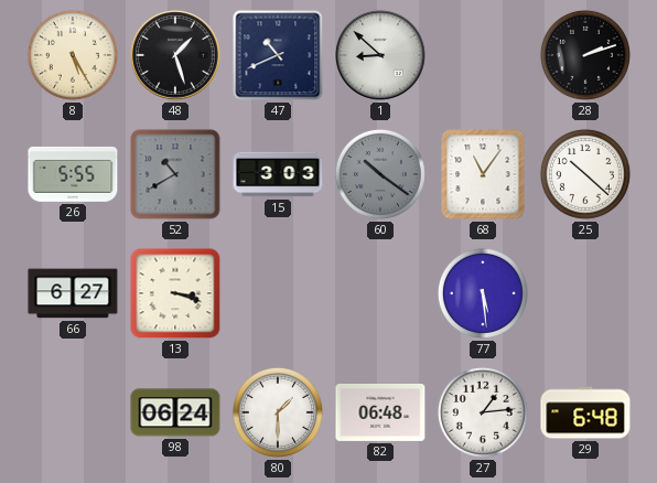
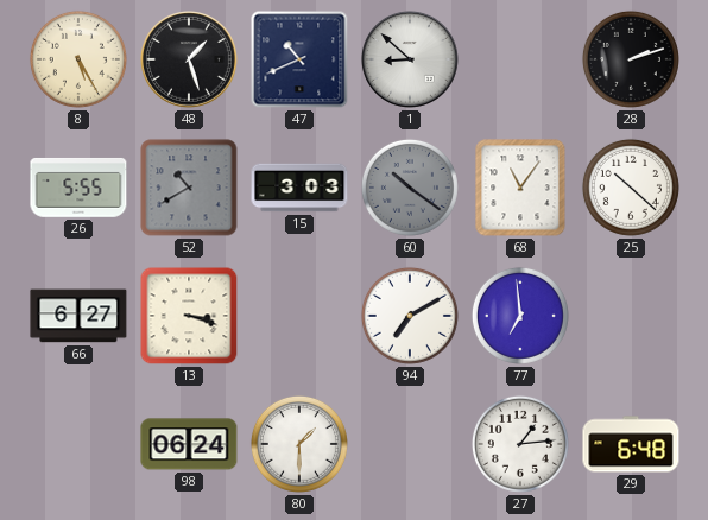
94: none -> 7:10
77: 5:29 -> 6:59
82: 06:48 -> none
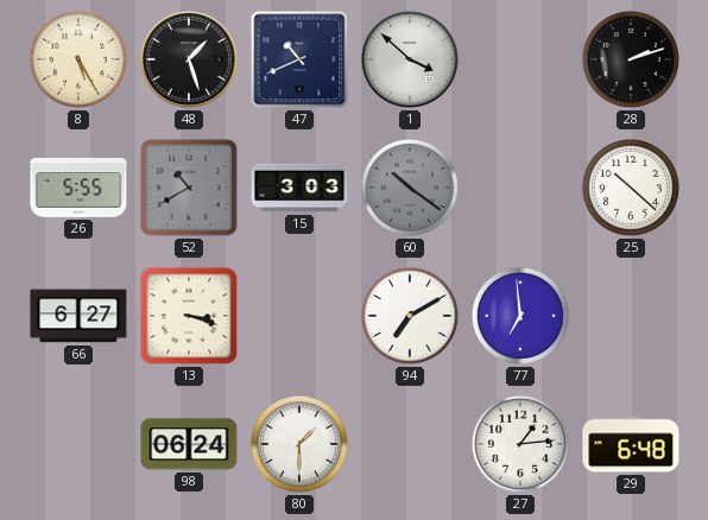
1: 8:52 -> 3:52
68: 11:06 -> none
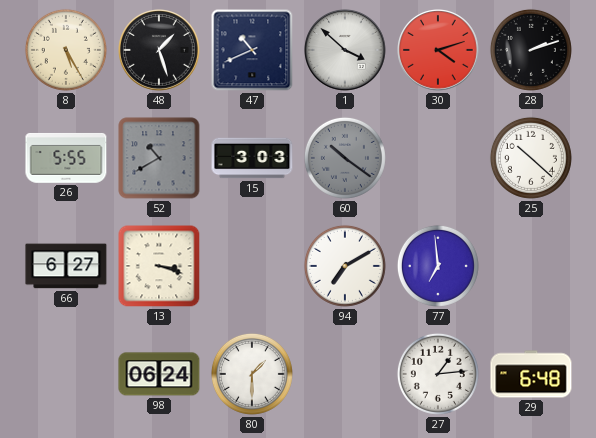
30: none -> 4:12
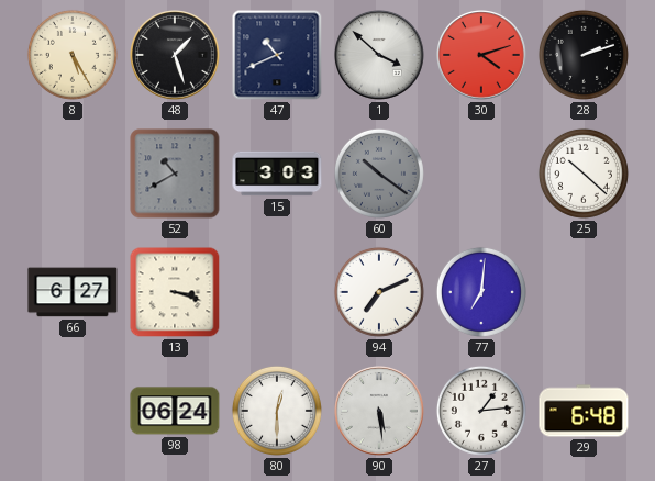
26: 5:55 -> none
94: 7:10 -> 7:11
77: 6:59 -> 7:01
80: 1:30 -> 12:30
90: none -> 5:29
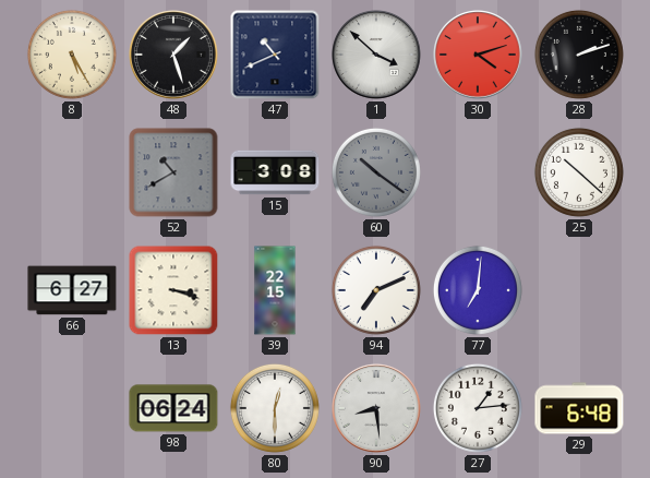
15: 3:03 -> 3:08
39: none -> 22:15
90: 5:29 -> 8:29
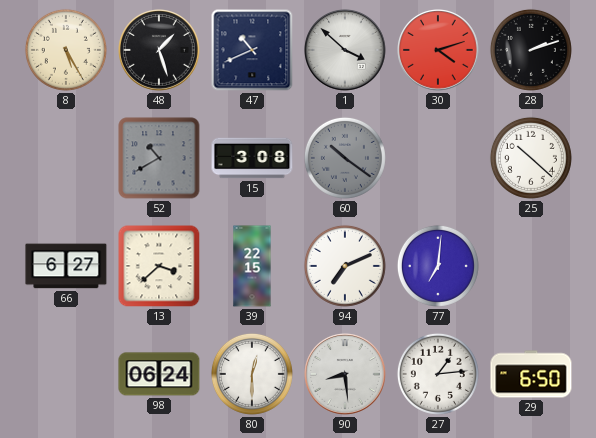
13: 3:18 -> 3:38
29: 6:48 -> 6:50
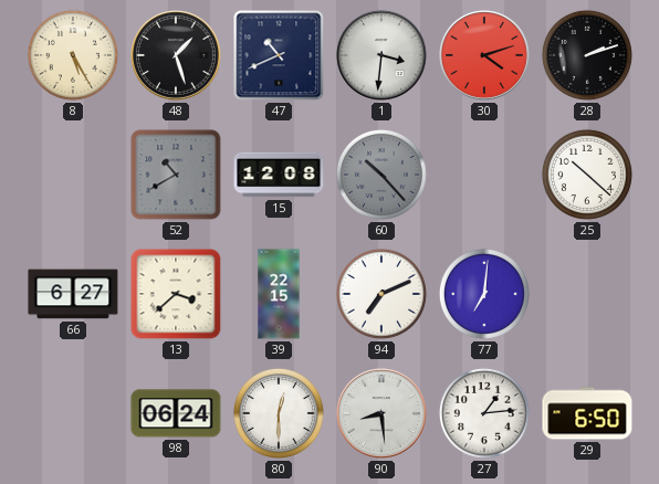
1: 3:52 -> 3:31
15: 3:08 -> 12:08
60: 10:21 -> 10:23
